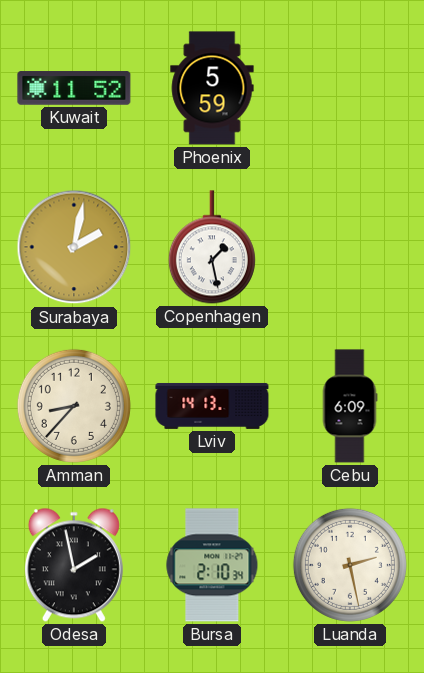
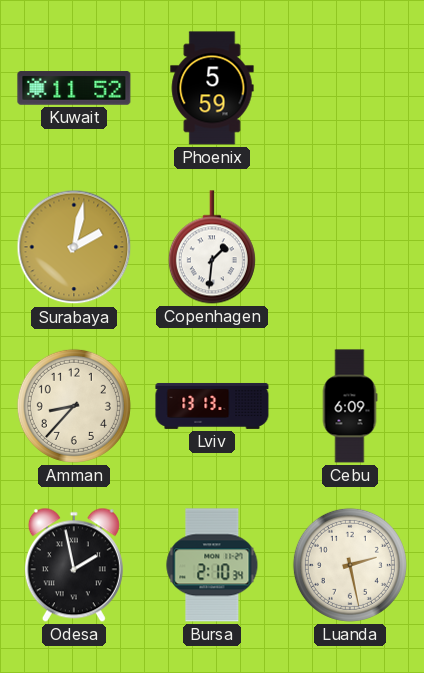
Copenhagen: 1:28 -> 1:31
Lviv: 14:13 -> 13:13
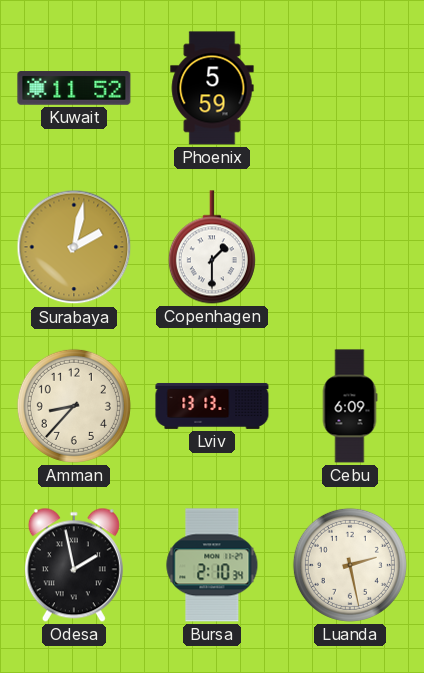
Copenhagen: 1:31 -> 1:30
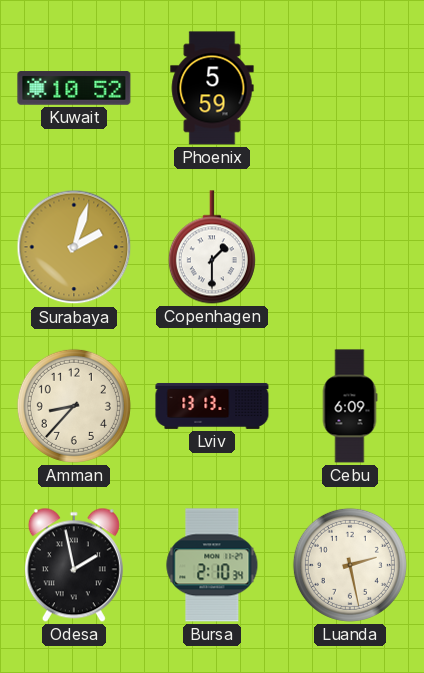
Kuwait: 11:52 -> 10:52
Surabaya: 2:02 -> 2:03
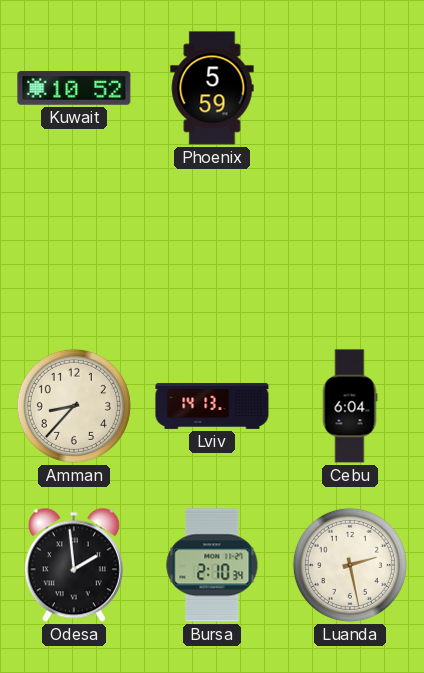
Surabaya: 2:03 -> none
Copenhagen: 1:30 -> none
Lviv: 13:13 -> 14:13
Cebu: 6:09 -> 6:04
Odesa: 1:58 -> 1:59
